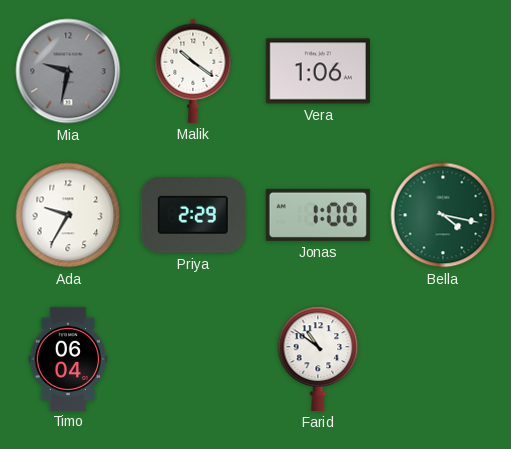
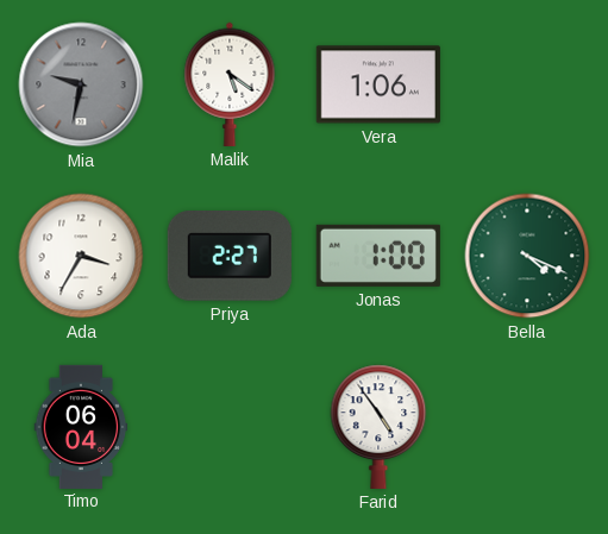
Malik: 10:21 -> 5:21
Ada: 9:35 -> 3:35
Priya: 2:29 -> 2:27
Bella: 4:17 -> 4:19
Farid: 10:51 -> 4:54
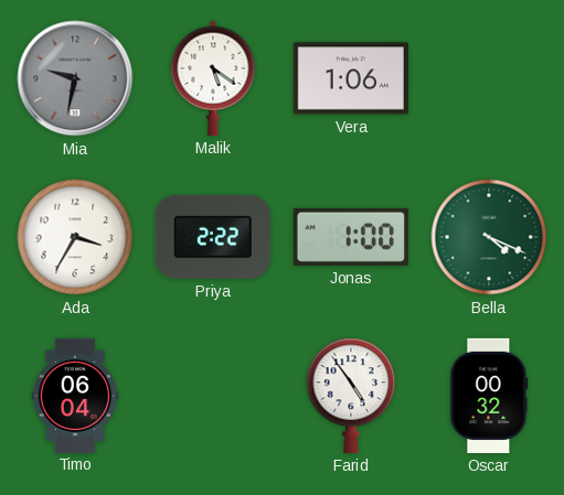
Priya: 2:27 -> 2:22
Oscar: none -> 00:32
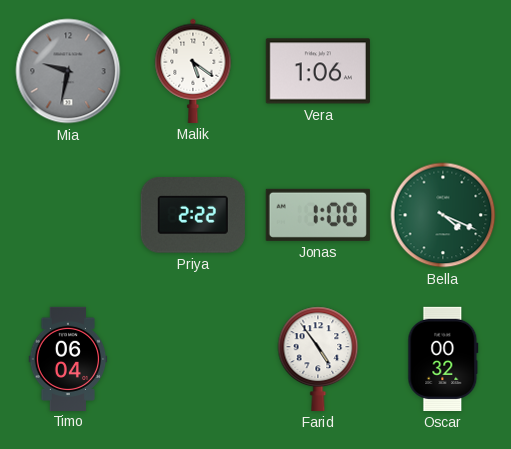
Ada: 3:35 -> none
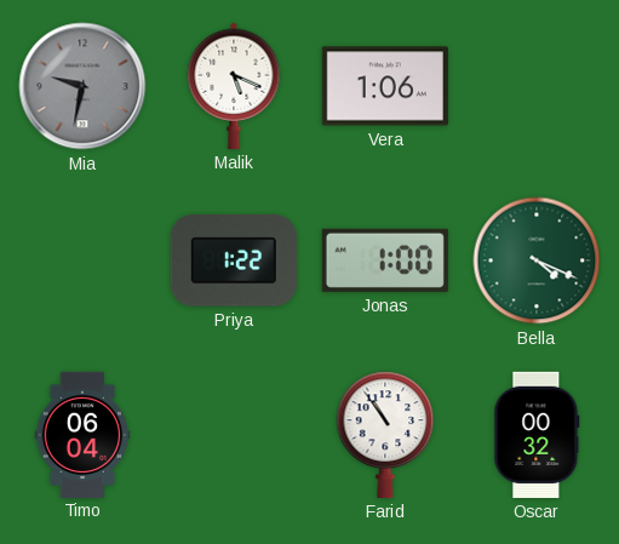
Malik: 5:21 -> 5:19
Priya: 2:22 -> 1:22
Farid: 4:54 -> 10:54
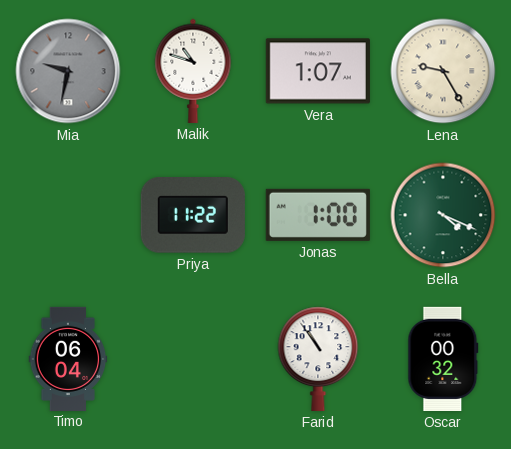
Malik: 5:19 -> 10:48
Vera: 1:06 -> 1:07
Lena: none -> 9:25
Priya: 1:22 -> 11:22
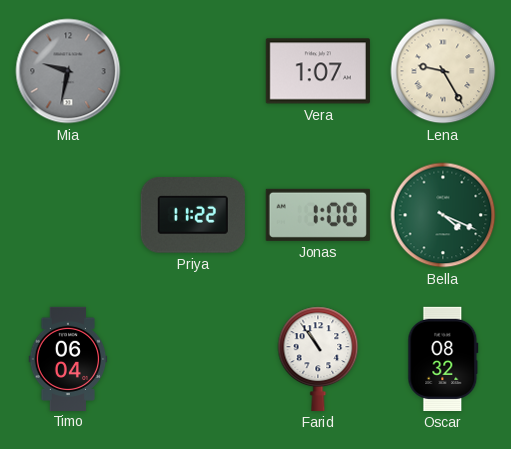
Malik: 10:48 -> none
Oscar: 00:32 -> 08:32
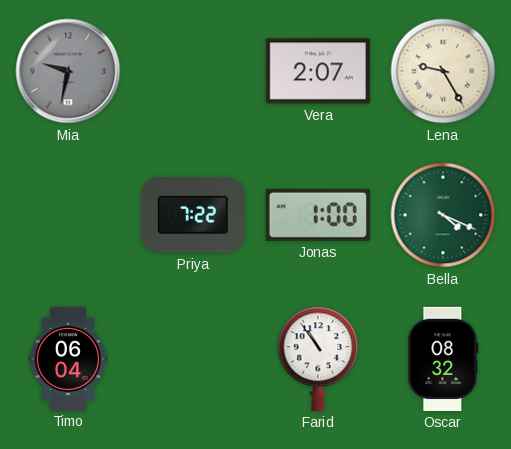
Vera: 1:07 -> 2:07
Priya: 11:22 -> 7:22
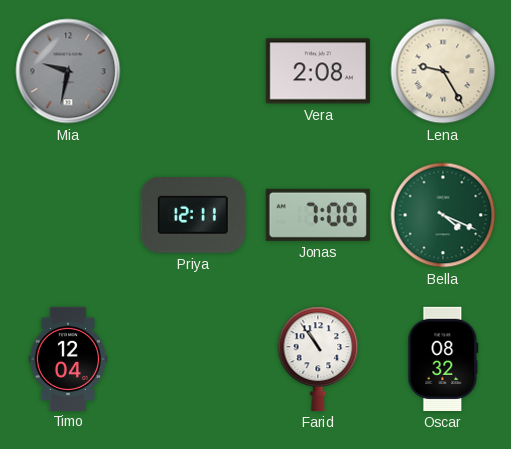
Vera: 2:07 -> 2:08
Priya: 7:22 -> 12:11
Jonas: 1:00 -> 7:00
Timo: 06:04 -> 12:04
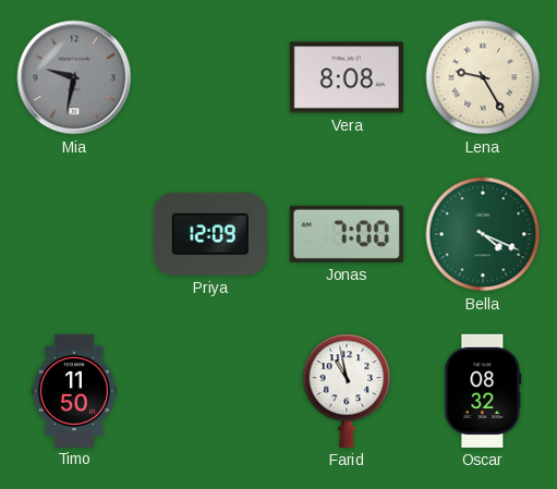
Vera: 2:08 -> 8:08
Priya: 12:11 -> 12:09
Timo: 12:04 -> 11:50
Farid: 10:54 -> 10:58
